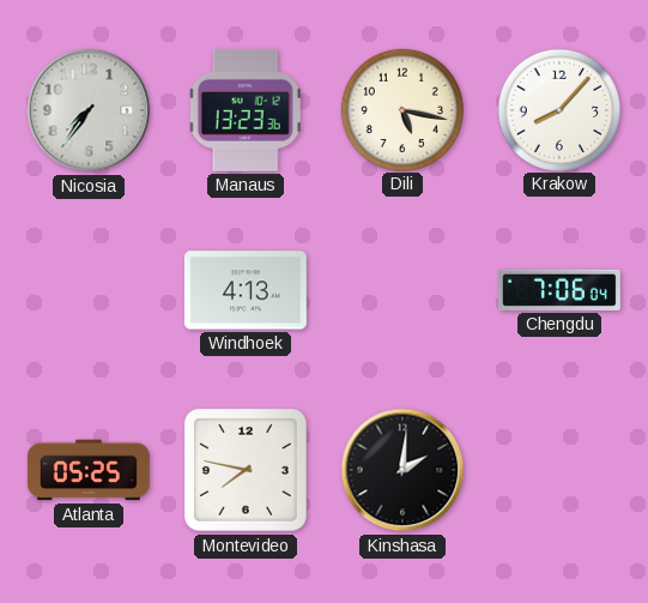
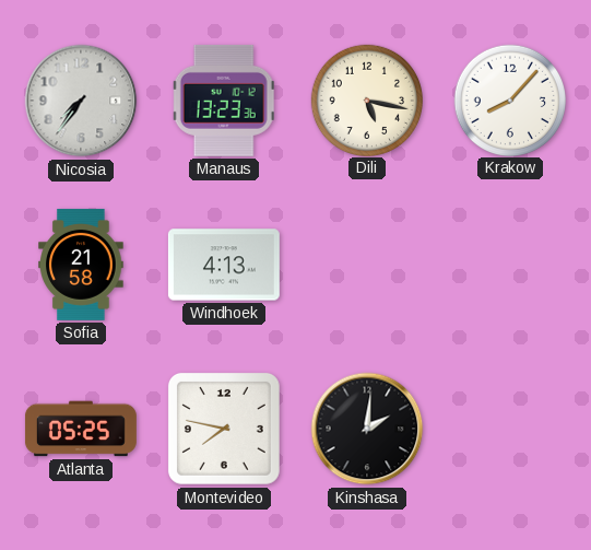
Sofia: none -> 21:58
Chengdu: 7:06 -> none
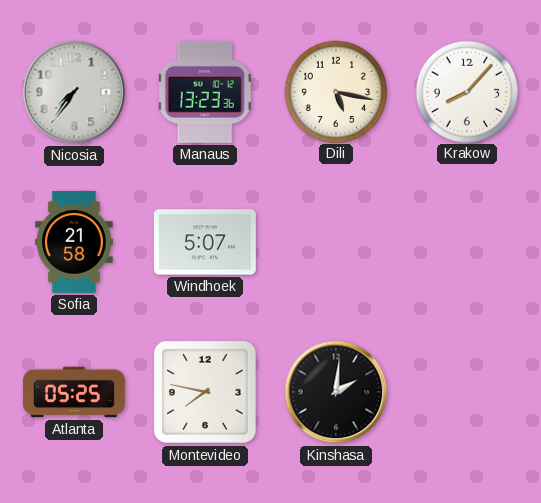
Windhoek: 4:13 -> 5:07
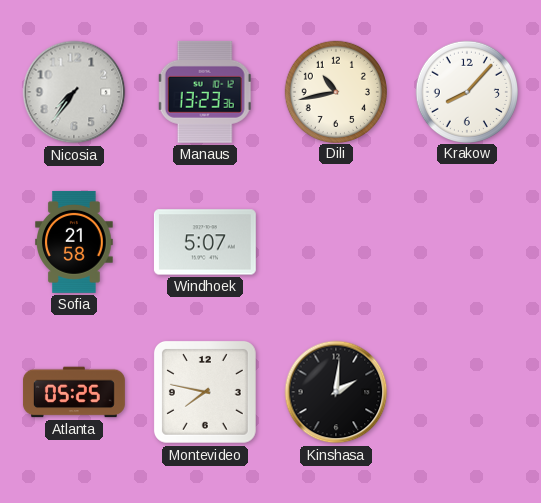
Dili: 5:17 -> 10:43
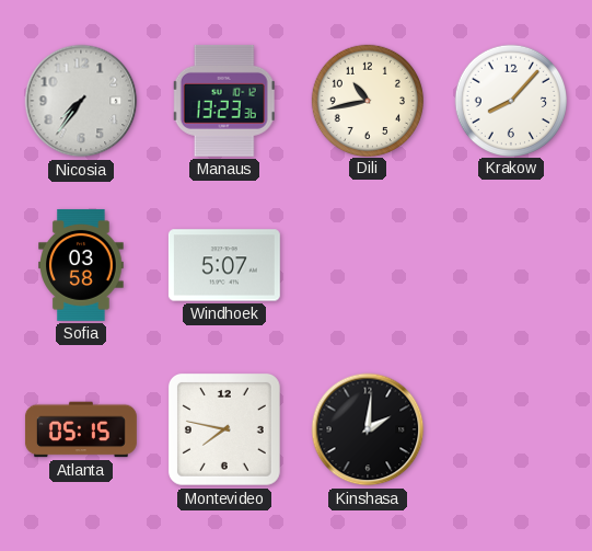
Sofia: 21:58 -> 03:58
Atlanta: 05:25 -> 05:15
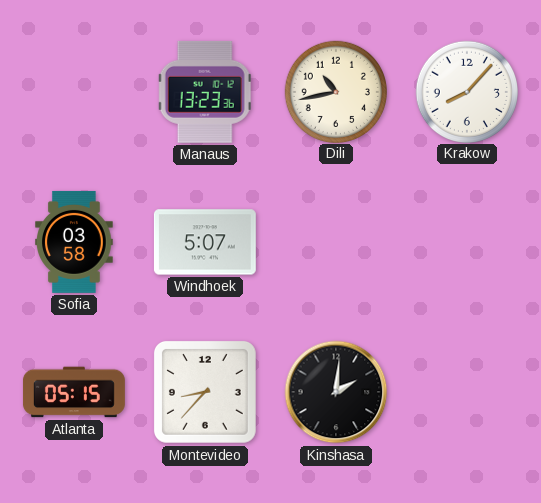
Nicosia: 7:36 -> none
Montevideo: 7:47 -> 8:37
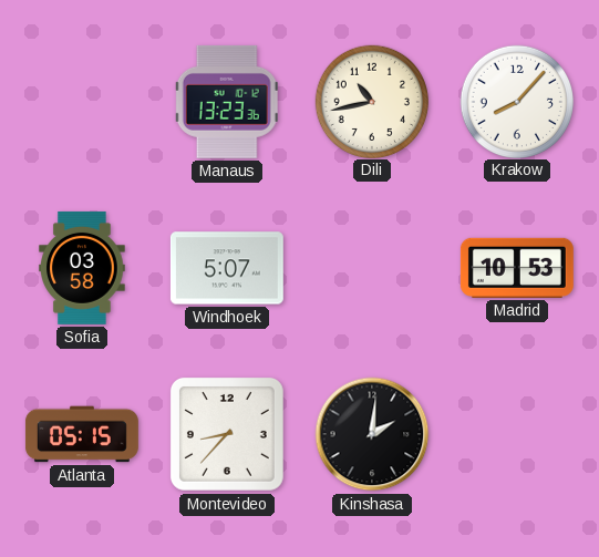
Madrid: none -> 10:53
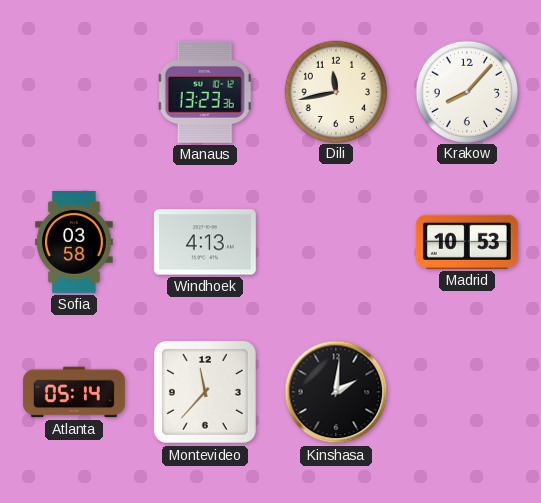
Dili: 10:43 -> 11:43
Windhoek: 5:07 -> 4:13
Atlanta: 05:15 -> 05:14
Montevideo: 8:37 -> 11:37
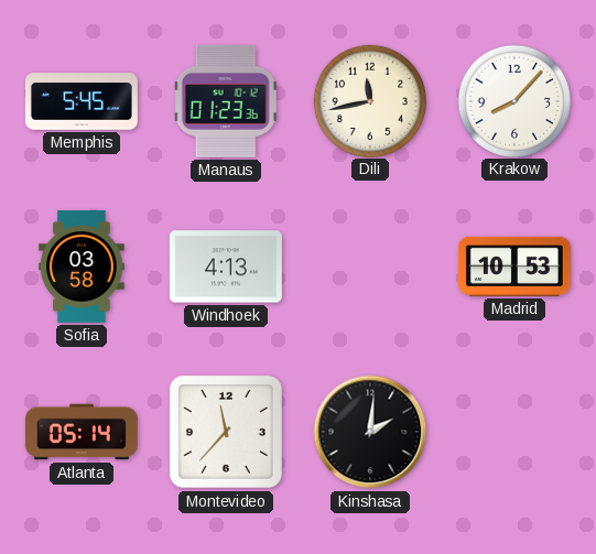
Memphis: none -> 5:45
Manaus: 13:23 -> 01:23
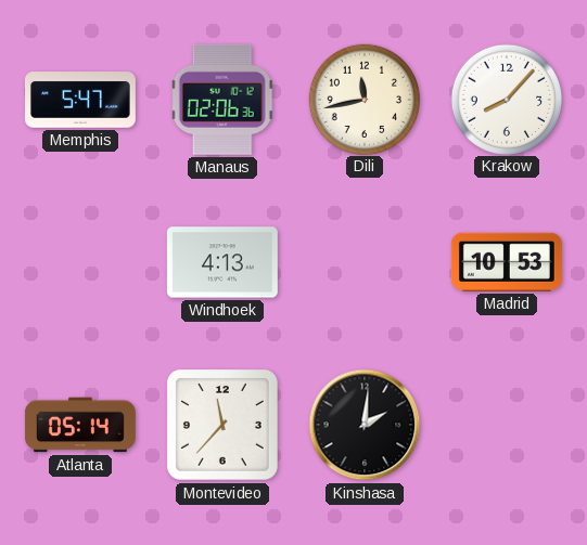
Memphis: 5:45 -> 5:47
Manaus: 01:23 -> 02:06
Sofia: 03:58 -> none
